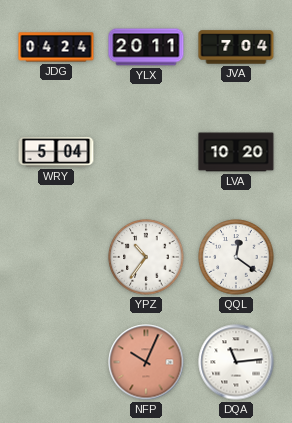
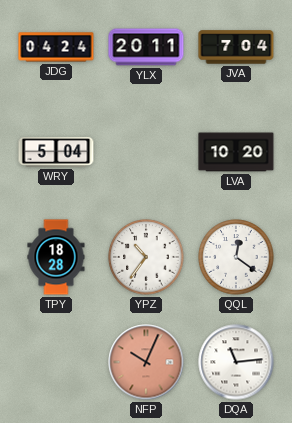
TPY: none -> 18:28
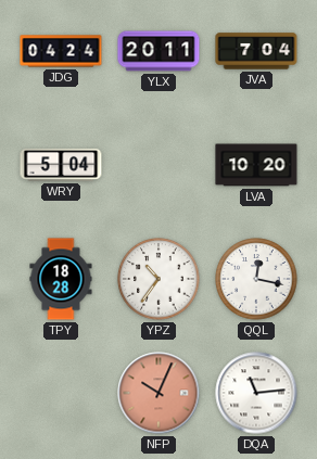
QQL: 12:21 -> 12:17
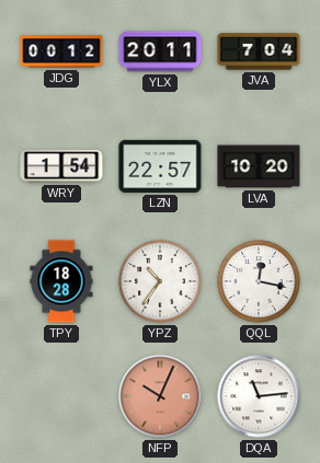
JDG: 04:24 -> 00:12
WRY: 5:04 -> 1:54
LZN: none -> 22:57
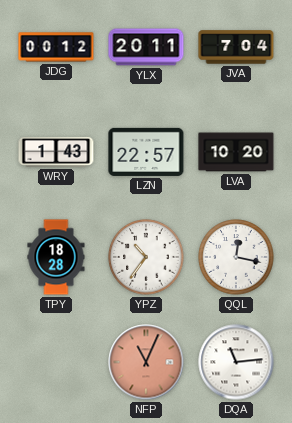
WRY: 1:54 -> 1:43
NFP: 10:04 -> 11:04
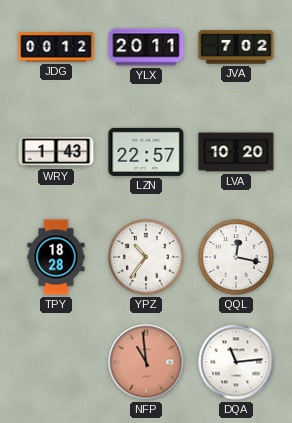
JVA: 7:04 -> 7:02
NFP: 11:04 -> 10:59
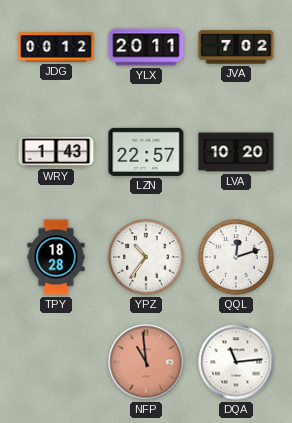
QQL: 12:17 -> 12:12
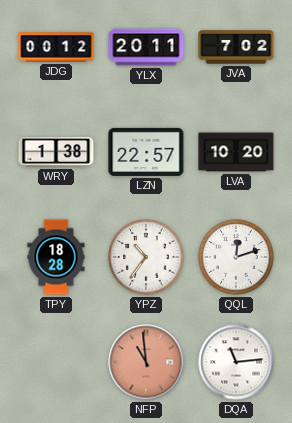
WRY: 1:43 -> 1:38
